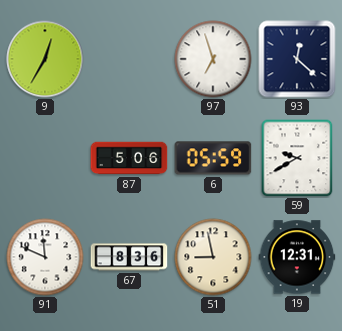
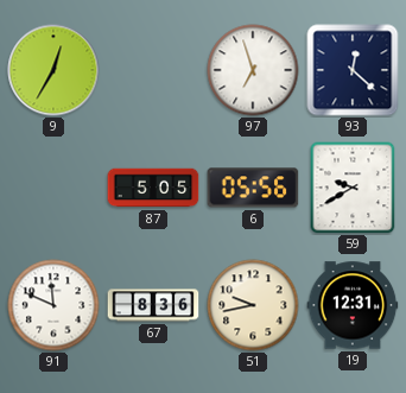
87: 5:06 -> 5:05
6: 05:59 -> 05:56
51: 8:58 -> 9:43
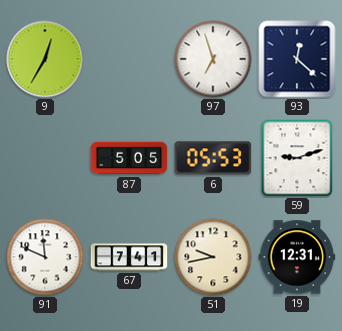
6: 05:56 -> 05:53
59: 9:40 -> 9:12
67: 8:36 -> 7:41
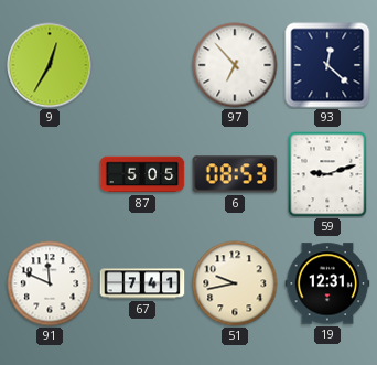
97: 6:57 -> 6:53
6: 05:53 -> 08:53
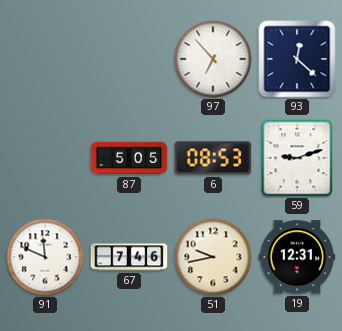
9: 12:35 -> none
67: 7:41 -> 7:46
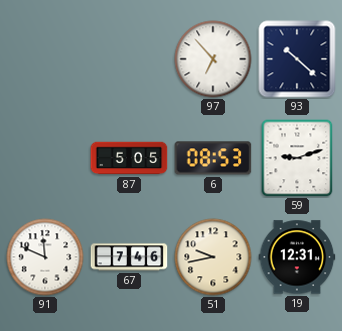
93: 12:22 -> 10:22
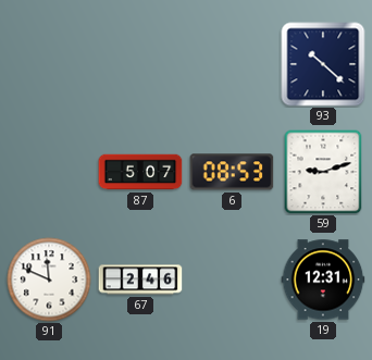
97: 6:53 -> none
87: 5:05 -> 5:07
67: 7:46 -> 2:46
51: 9:43 -> none
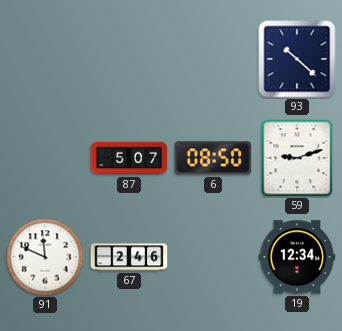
6: 08:53 -> 08:50
19: 12:31 -> 12:34
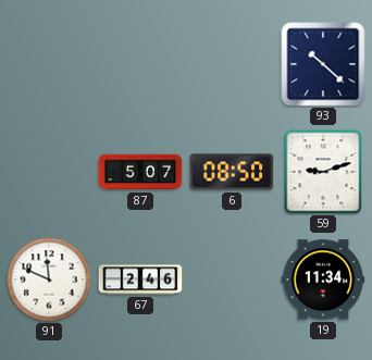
19: 12:34 -> 11:34
